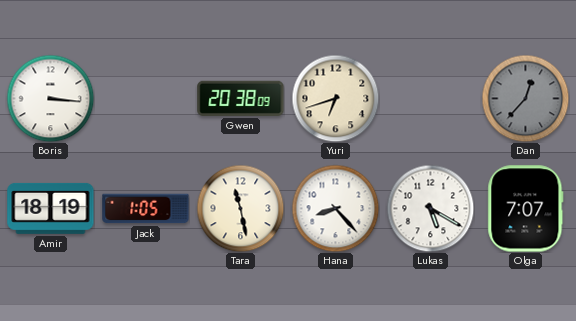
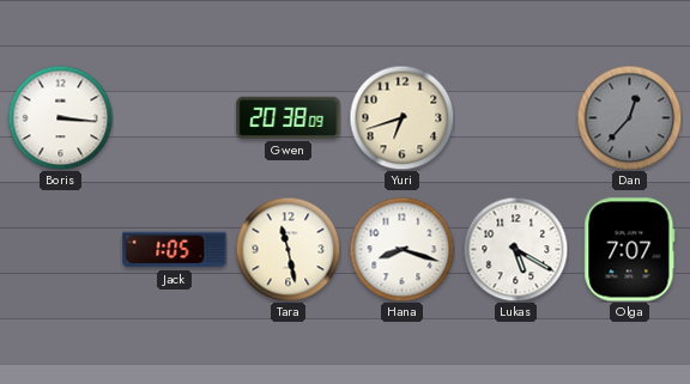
Amir: 18:19 -> none
Hana: 8:23 -> 8:18
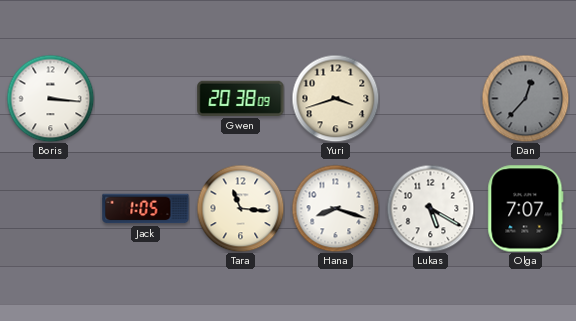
Yuri: 6:42 -> 3:42
Tara: 11:28 -> 11:16
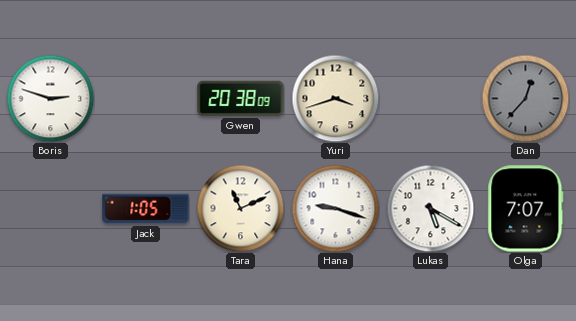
Boris: 3:16 -> 2:48
Tara: 11:16 -> 11:11
Hana: 8:18 -> 9:18
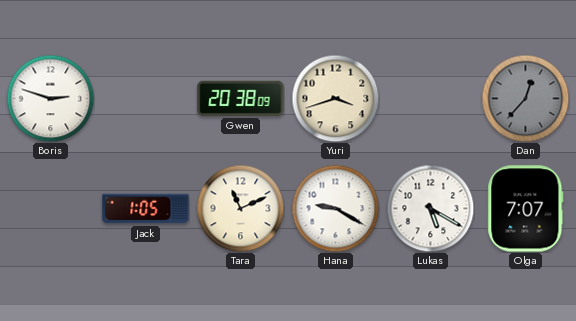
Hana: 9:18 -> 9:20
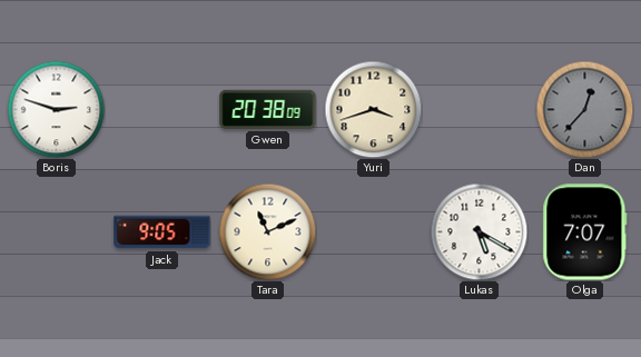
Jack: 1:05 -> 9:05
Hana: 9:20 -> none
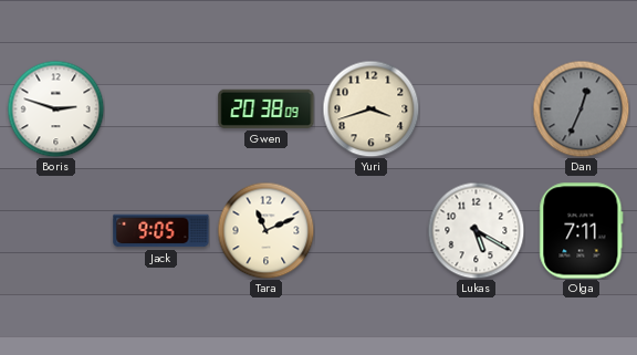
Dan: 12:37 -> 12:34
Olga: 7:07 -> 7:11
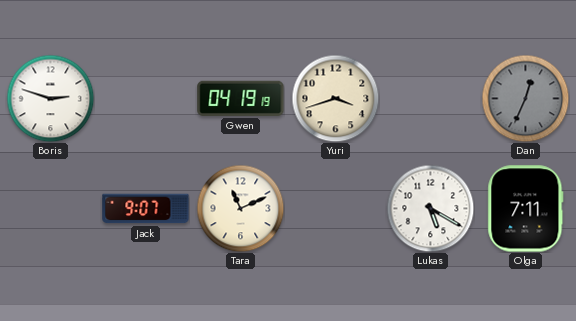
Gwen: 20:38 -> 04:19
Jack: 9:05 -> 9:07
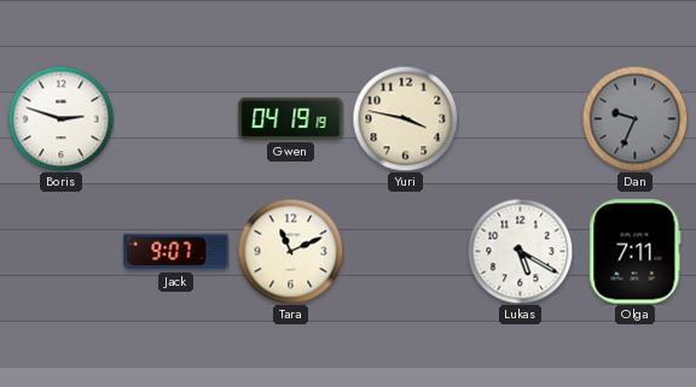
Yuri: 3:42 -> 3:47
Dan: 12:34 -> 9:34
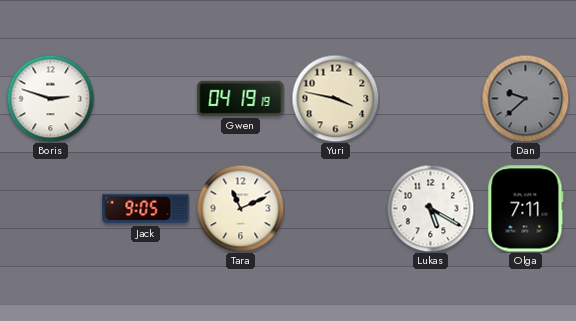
Dan: 9:34 -> 9:38
Jack: 9:07 -> 9:05
